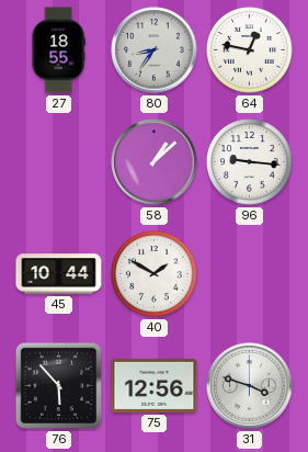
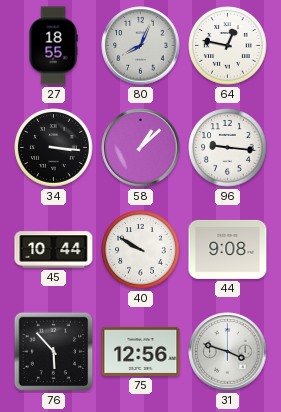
80: 8:36 -> 8:04
34: none -> 3:16
40: 1:50 -> 9:50
44: none -> 9:08
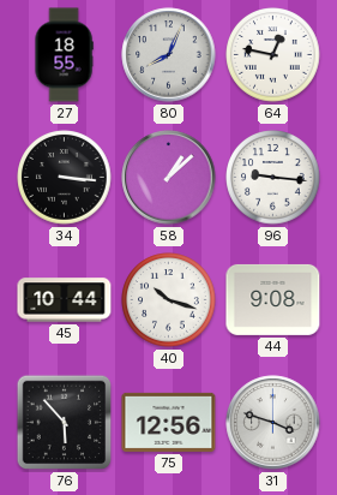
40: 9:50 -> 10:18
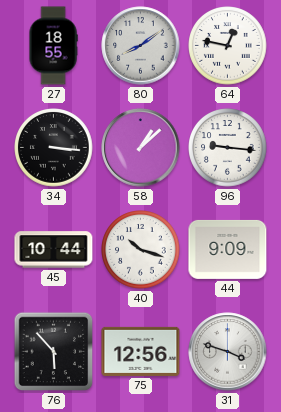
80: 8:04 -> 8:09
44: 9:08 -> 9:09
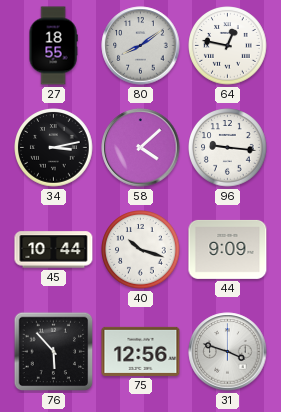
34: 3:16 -> 3:13
58: 1:08 -> 4:08
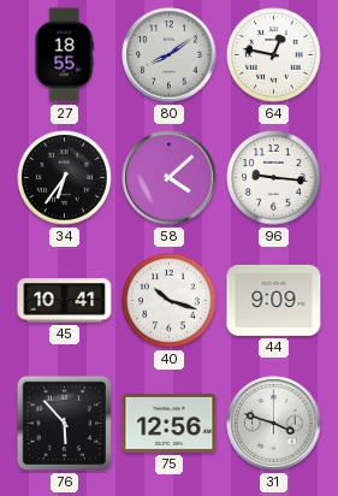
34: 3:13 -> 6:36
45: 10:44 -> 10:41
